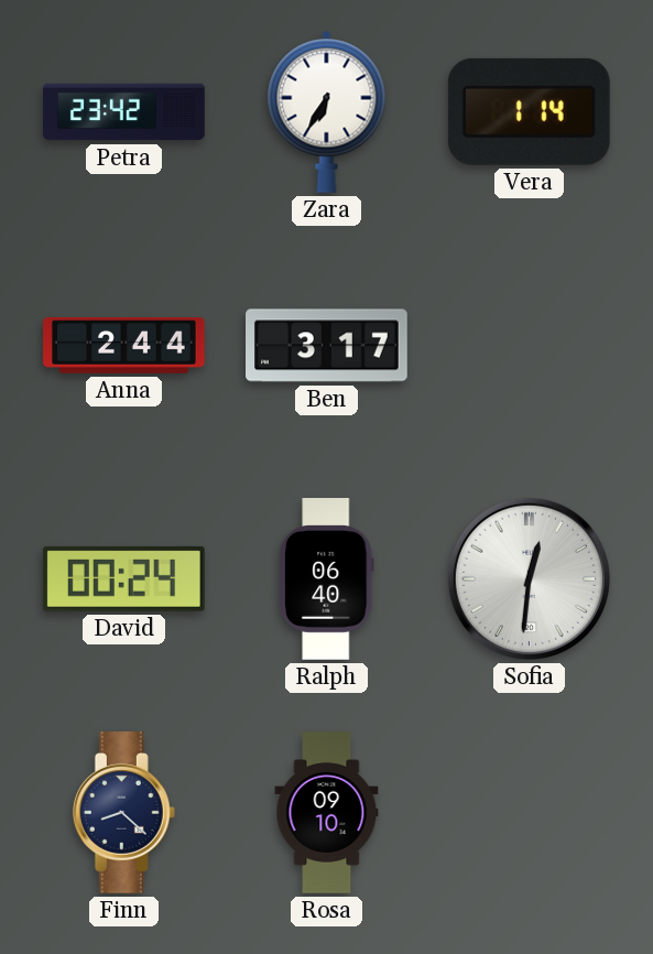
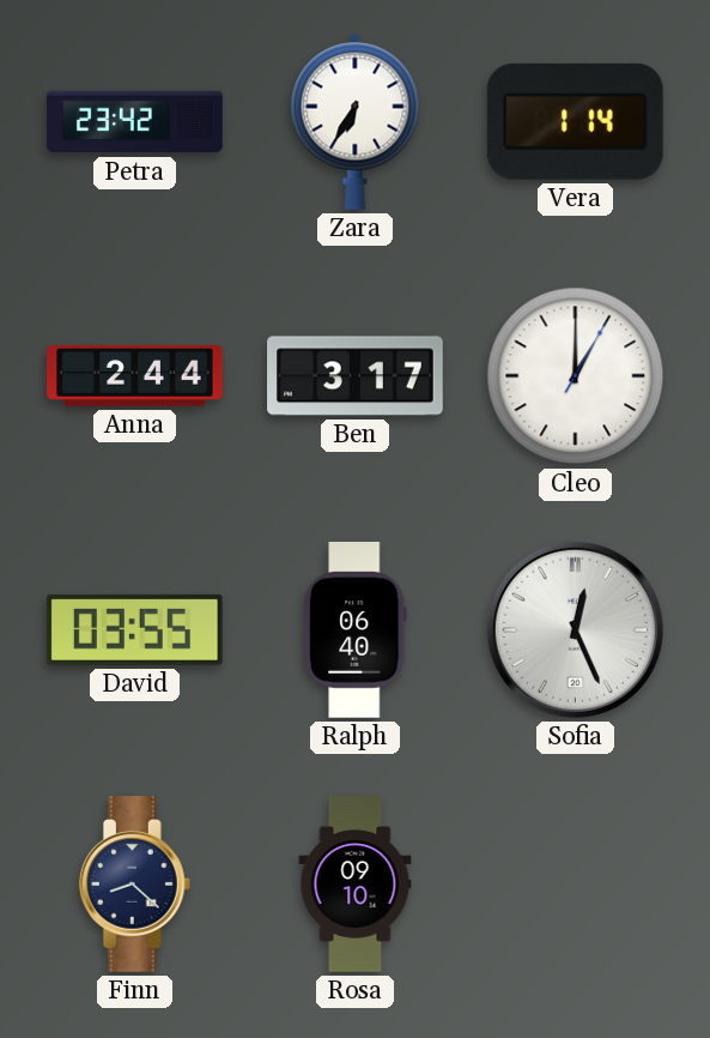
Cleo: none -> 1:00
David: 00:24 -> 03:55
Sofia: 12:31 -> 12:26
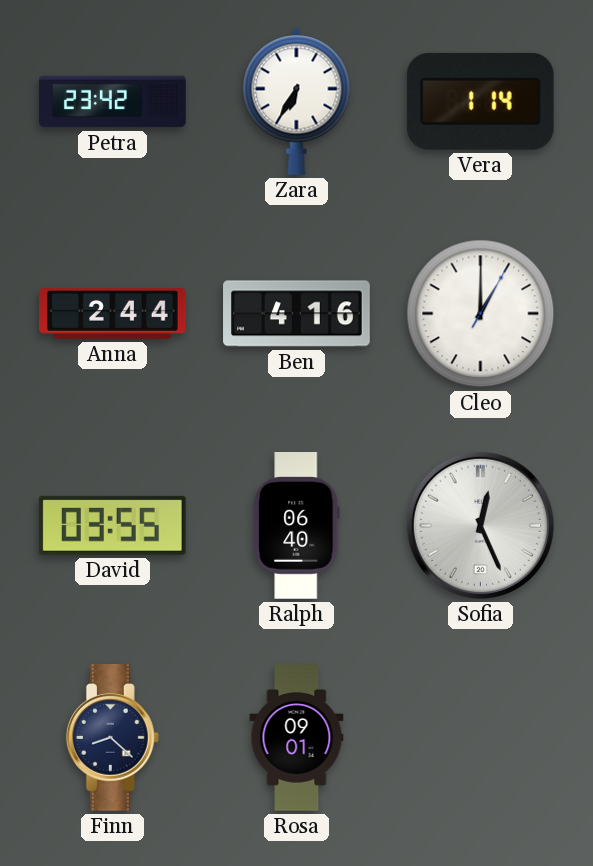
Ben: 3:17 -> 4:16
Rosa: 09:10 -> 09:01
